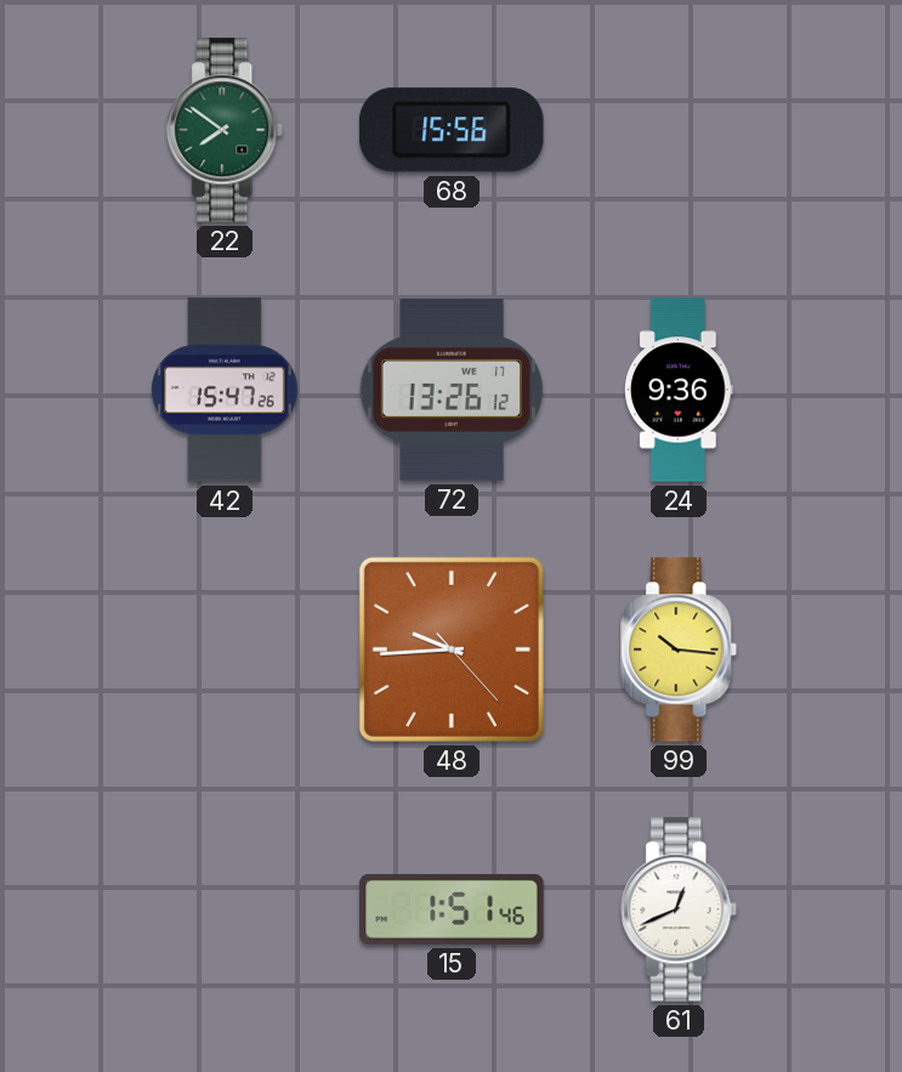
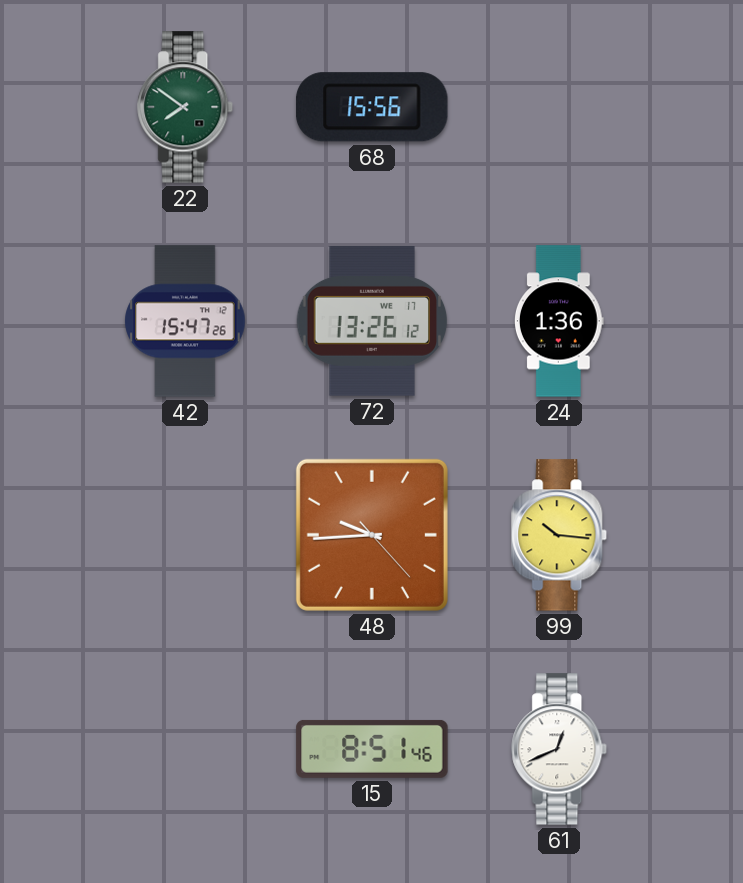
24: 9:36 -> 1:36
15: 1:51 -> 8:51
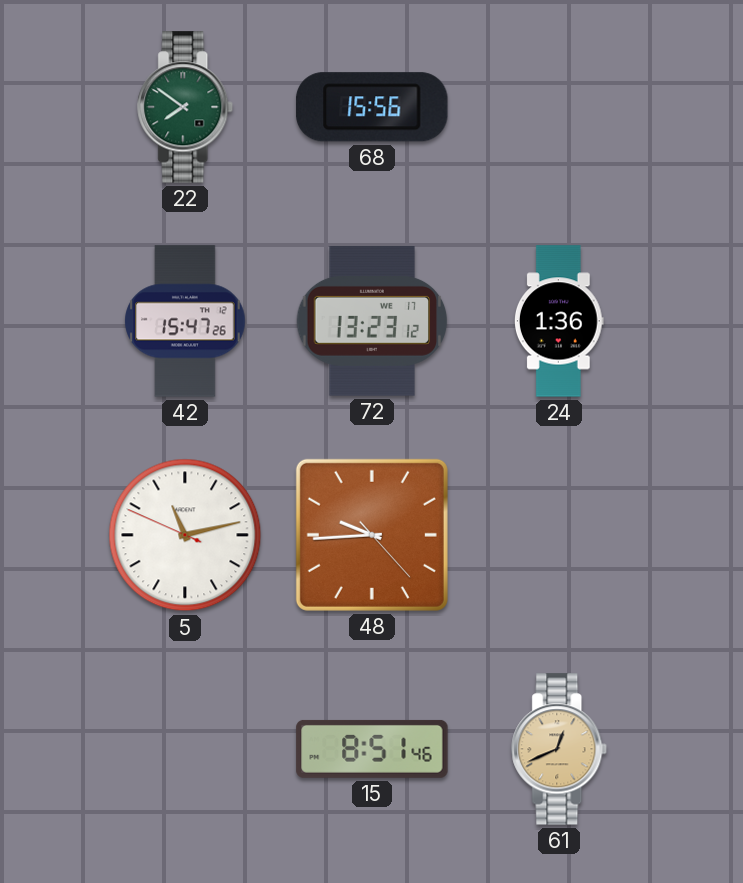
72: 13:26 -> 13:23
5: none -> 11:12
99: 10:16 -> none
61 dial: white -> champagne
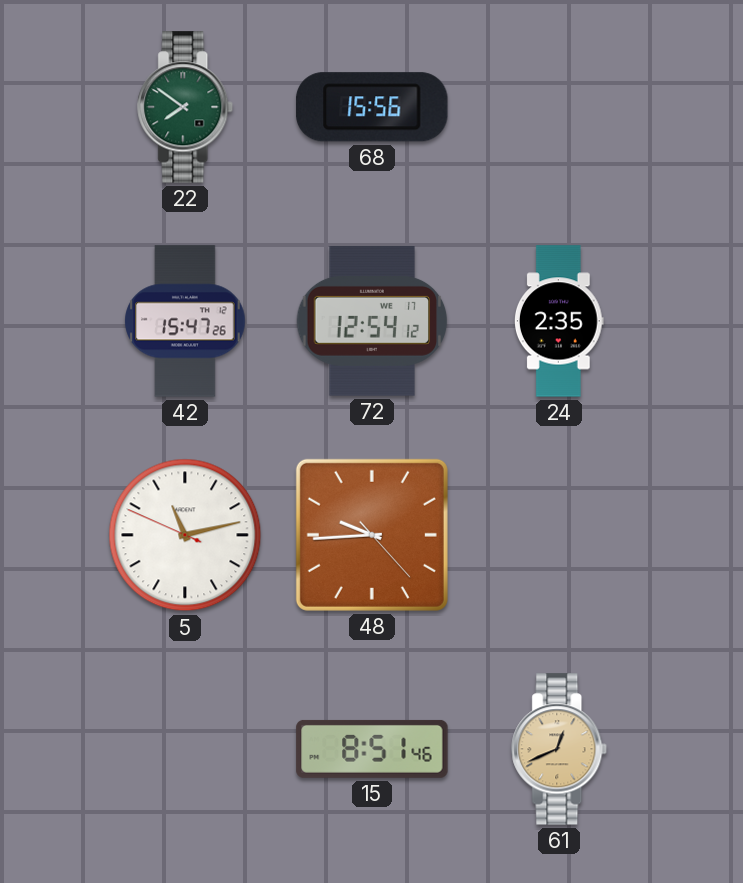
72: 13:23 -> 12:54
24: 1:36 -> 2:35
